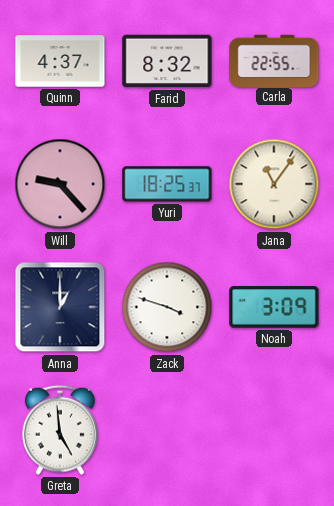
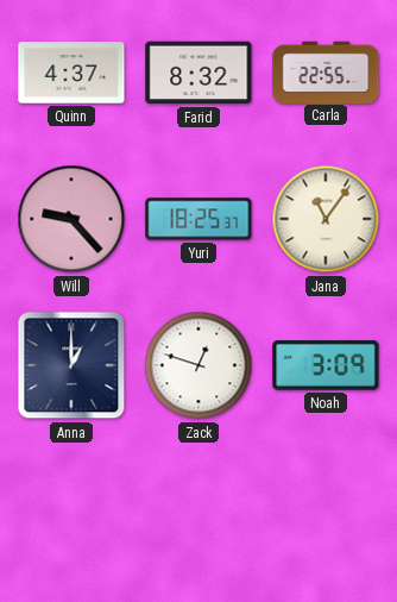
Zack: 3:48 -> 12:48
Greta: 4:59 -> none
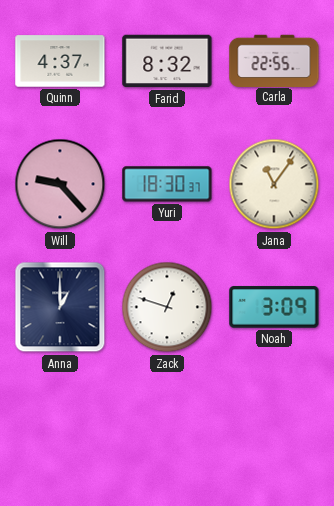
Yuri: 18:25 -> 18:30
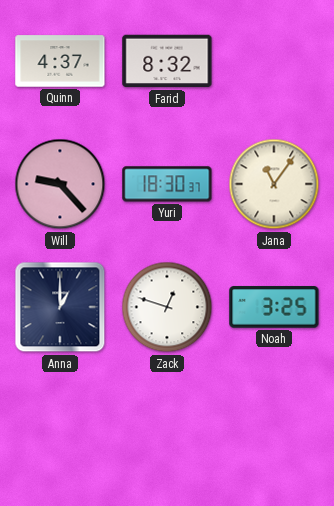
Carla: 22:55 -> none
Noah: 3:09 -> 3:25
